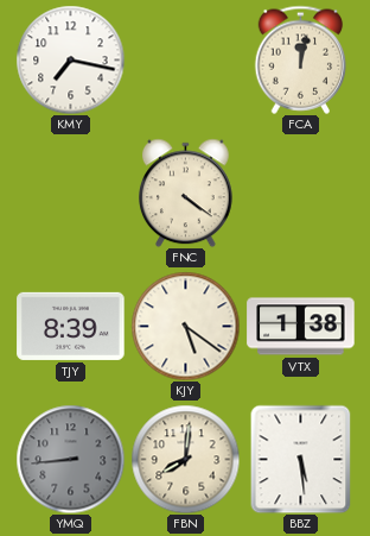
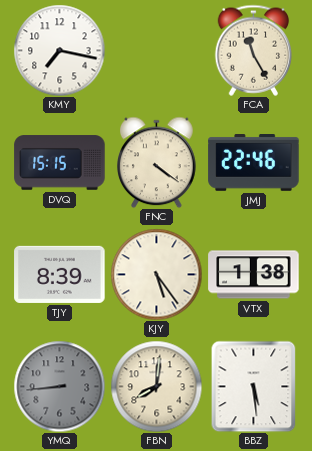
FCA: 12:02 -> 11:25
DVQ: none -> 15:15
JMJ: none -> 22:46
KJY: 5:21 -> 5:24
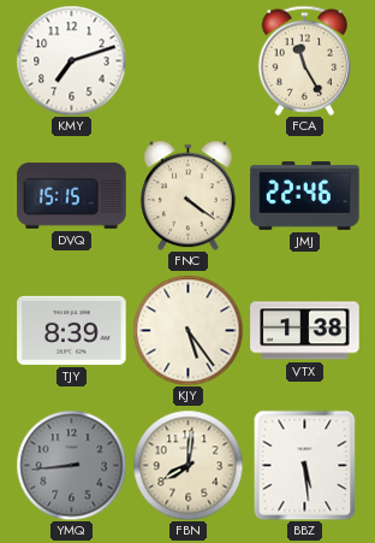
KMY: 7:17 -> 7:12
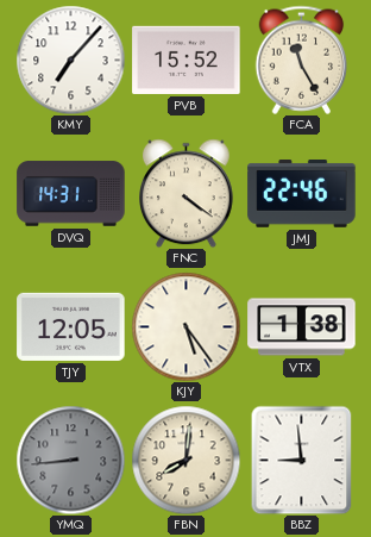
KMY: 7:12 -> 7:07
PVB: none -> 15:52
DVQ: 15:15 -> 14:31
TJY: 8:39 -> 12:05
BBZ: 5:29 -> 8:59
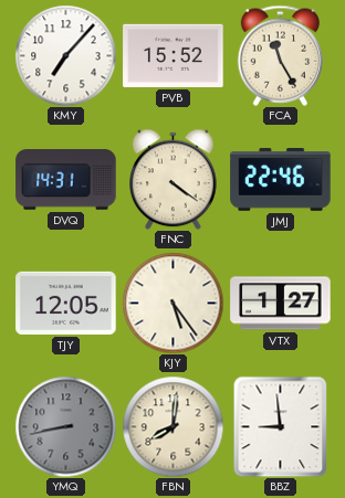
VTX: 1:38 -> 1:27
YMQ: 8:44 -> 8:43
